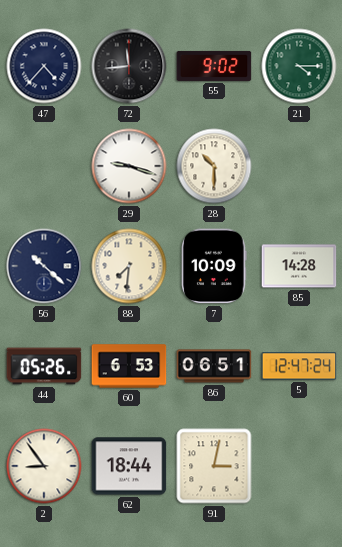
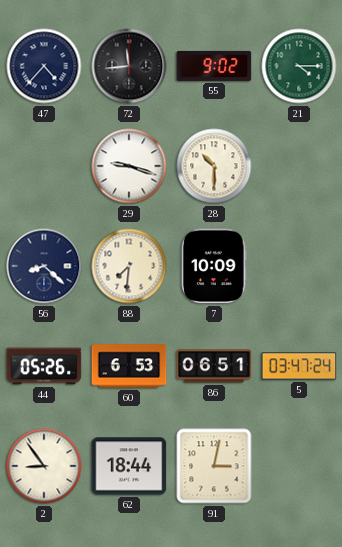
56: 10:22 -> 8:22
85: 14:28 -> none
5: 12:47 -> 03:47
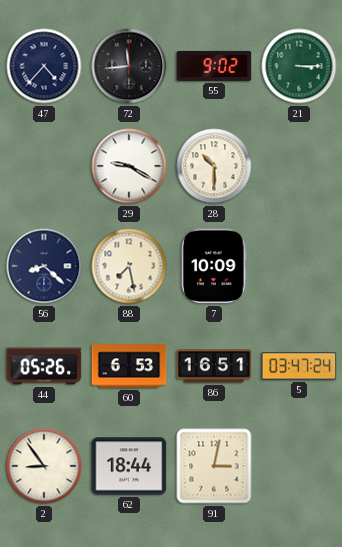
21: 4:15 -> 3:15
29: 9:18 -> 9:20
88: 7:31 -> 7:28
86: 06:51 -> 16:51
